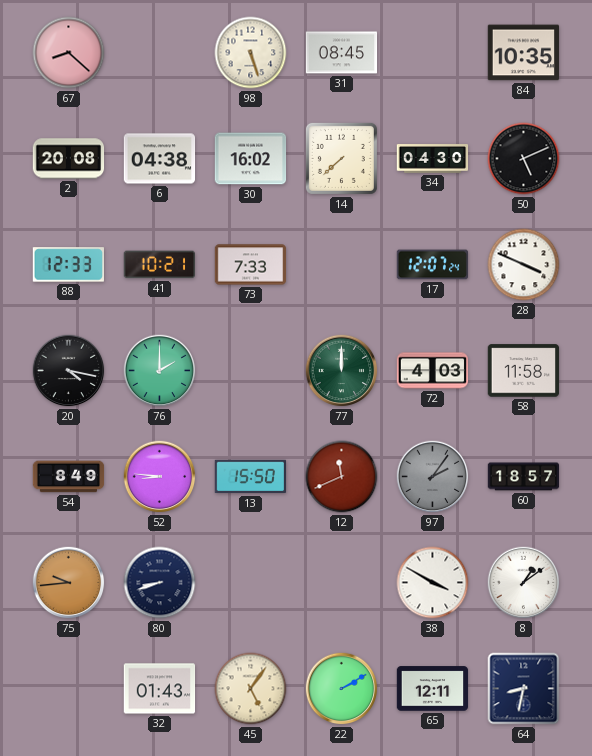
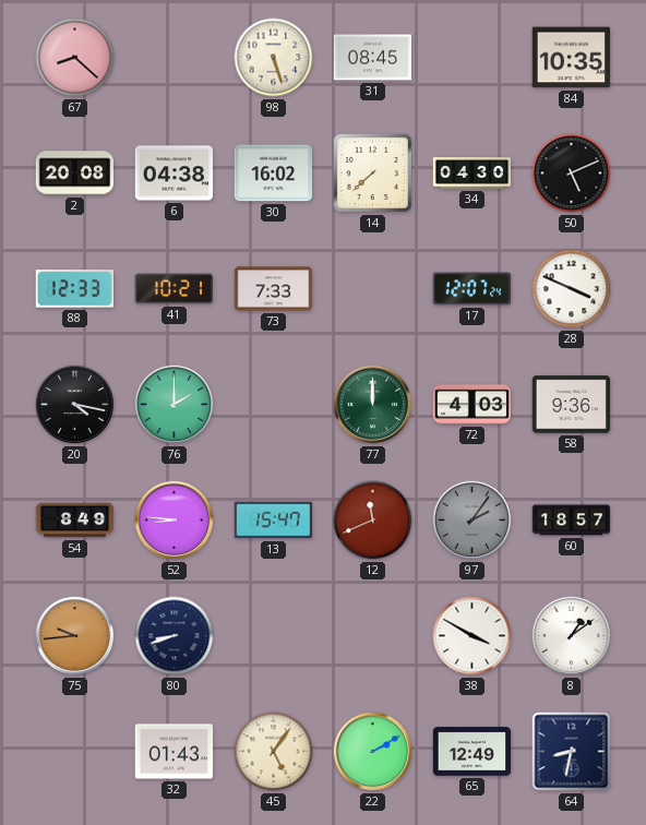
58: 11:58 -> 9:36
13: 15:50 -> 15:47
65: 12:11 -> 12:49
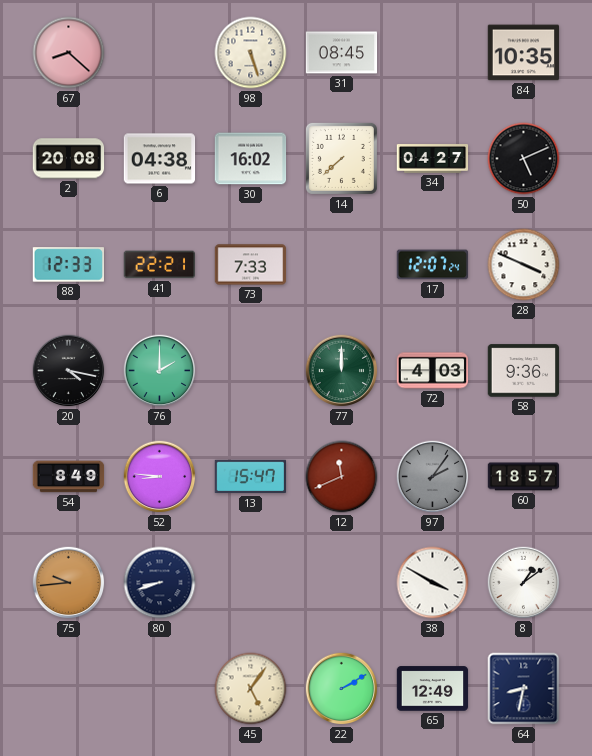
34: 04:30 -> 04:27
41: 10:21 -> 22:21
32: 01:43 -> none
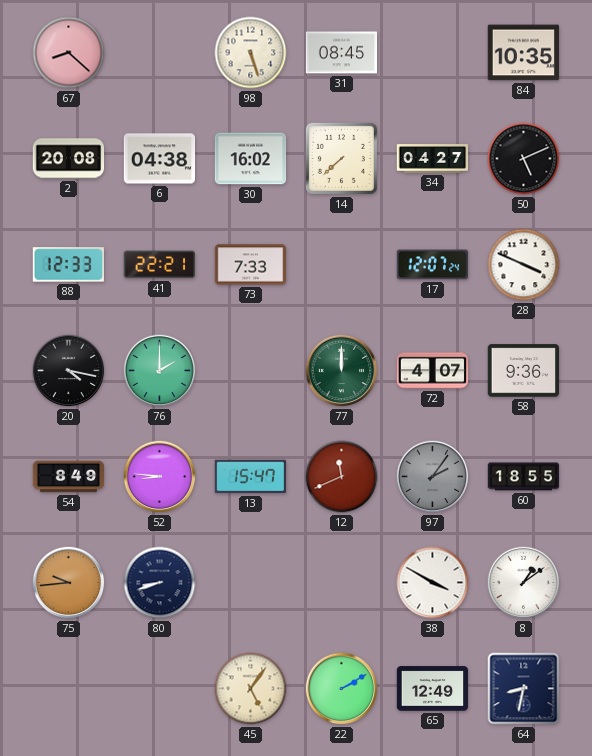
72: 4:03 -> 4:07
60: 18:57 -> 18:55
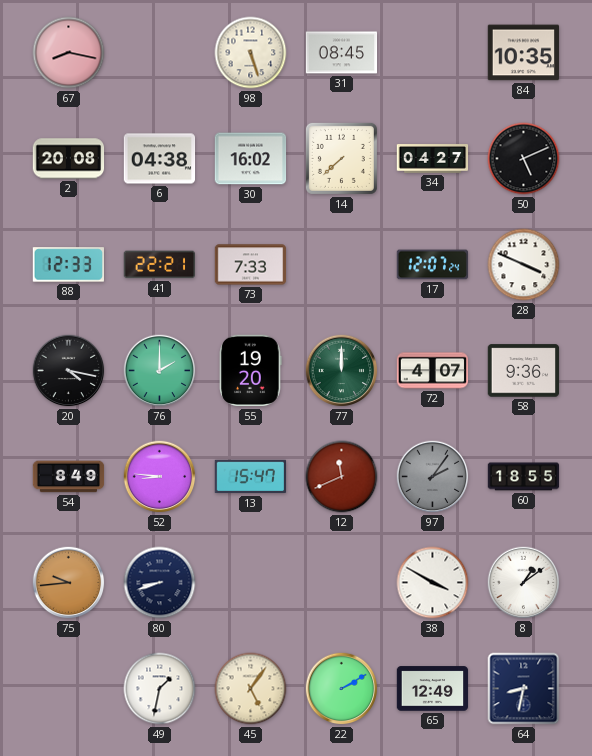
67: 8:22 -> 8:17
55: none -> 19:20
49: none -> 1:32
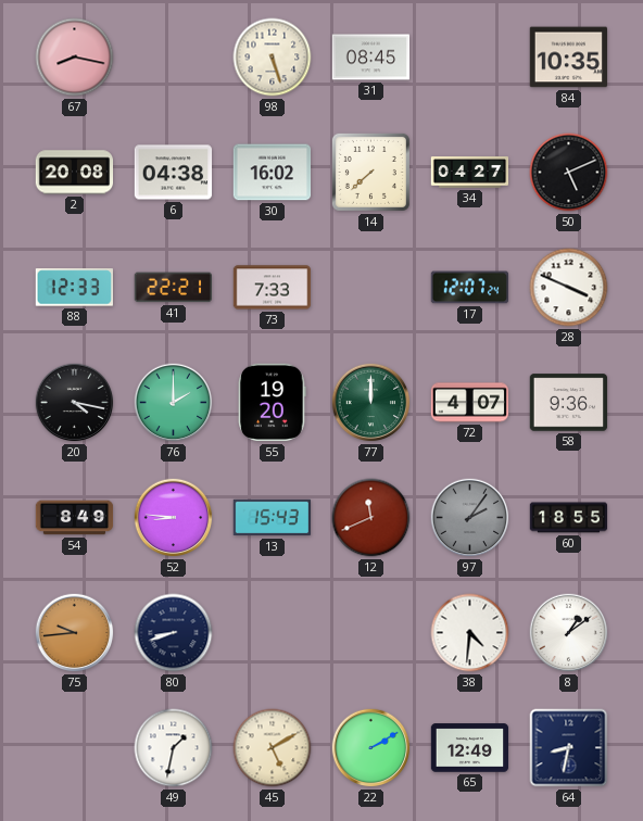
13: 15:47 -> 15:43
38: 3:50 -> 4:31
45: 5:06 -> 5:10
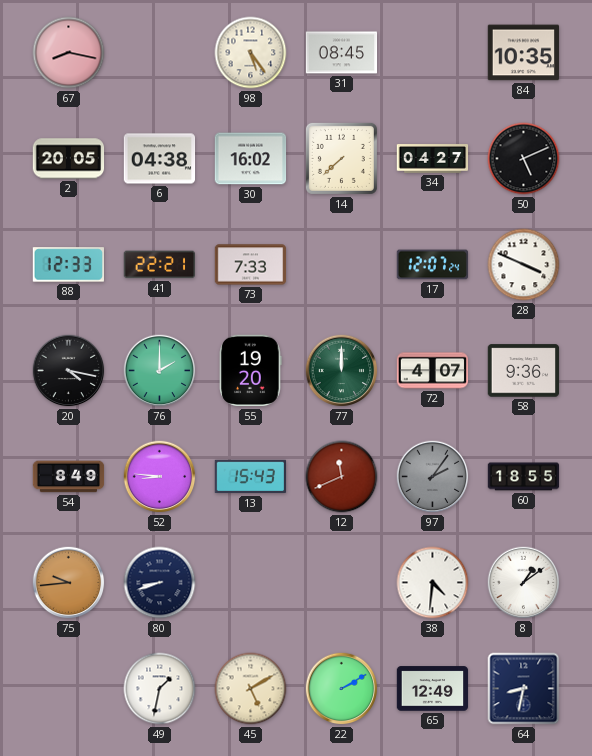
98: 5:27 -> 5:24
2: 20:08 -> 20:05
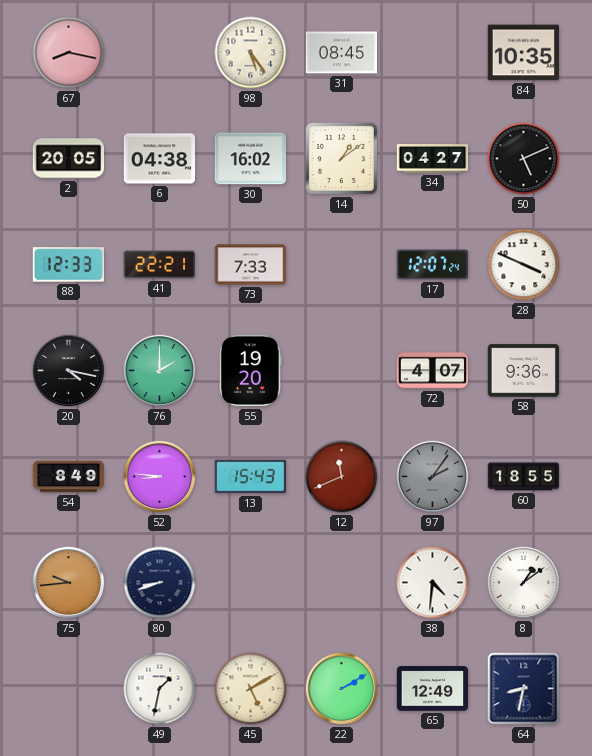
14: 7:38 -> 1:09
77: 12:00 -> none
